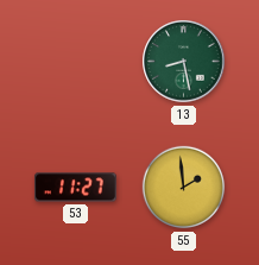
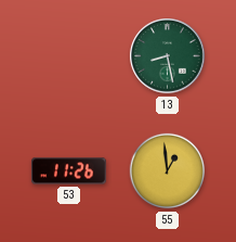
53: 11:27 -> 11:26
55: 1:59 -> 12:59
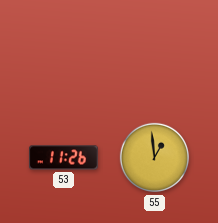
13: 8:28 -> none
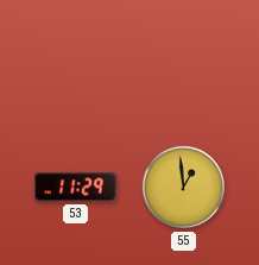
53: 11:26 -> 11:29
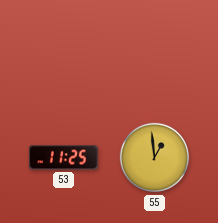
53: 11:29 -> 11:25
